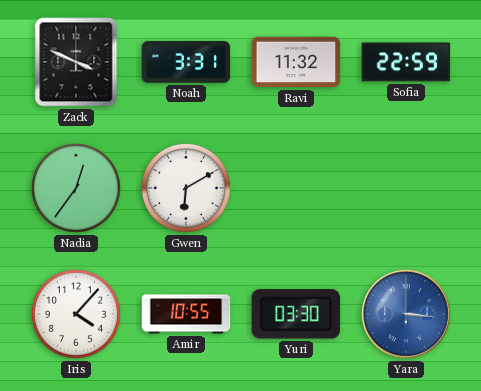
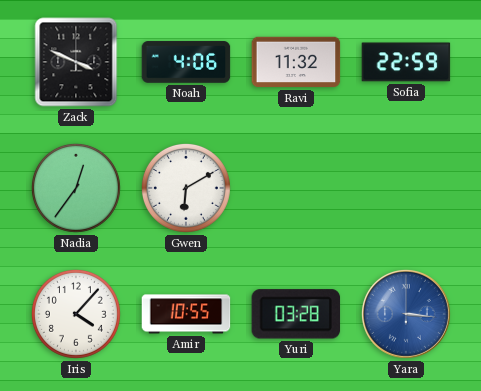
Noah: 3:31 -> 4:06
Yuri: 03:30 -> 03:28
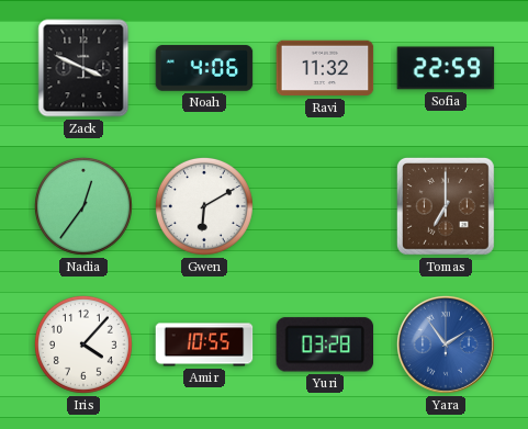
Tomas: none -> 7:00
Yara: 3:16 -> 1:54
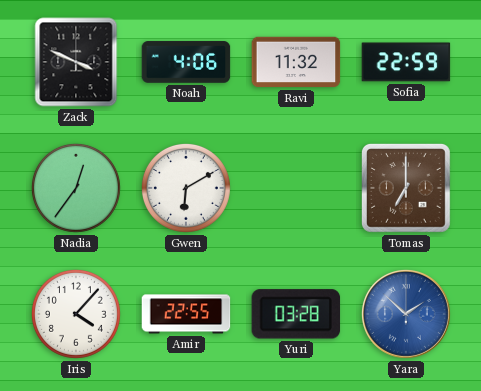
Amir: 10:55 -> 22:55
Yara: 1:54 -> 1:52
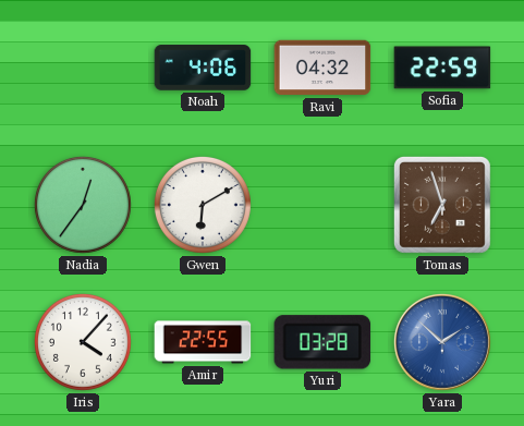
Zack: 3:49 -> none
Ravi: 11:32 -> 04:32
Tomas: 7:00 -> 6:57
